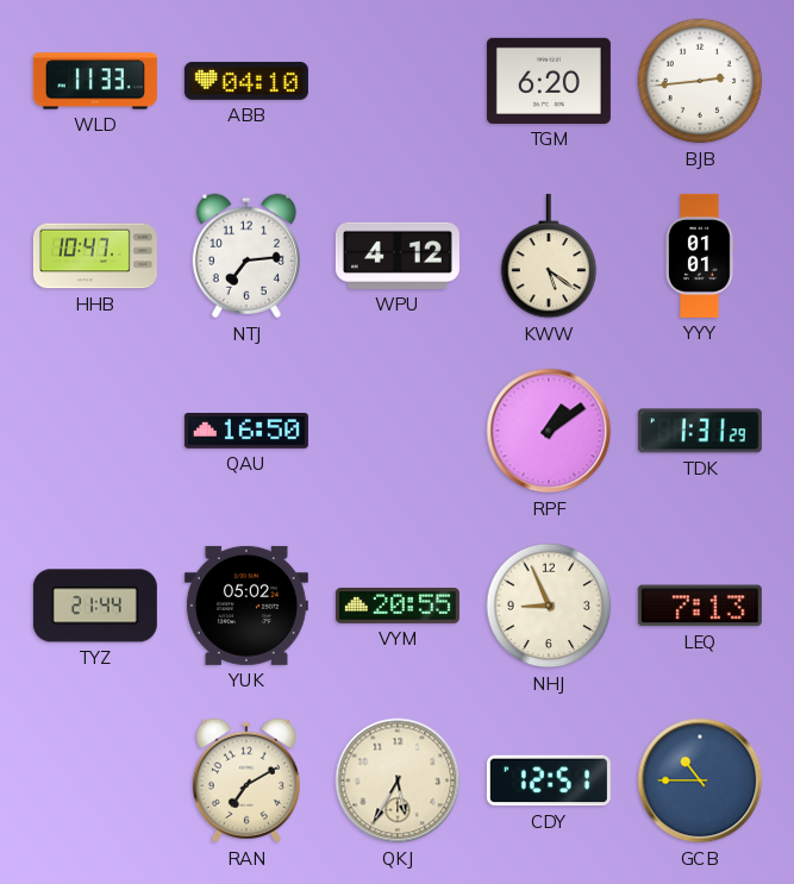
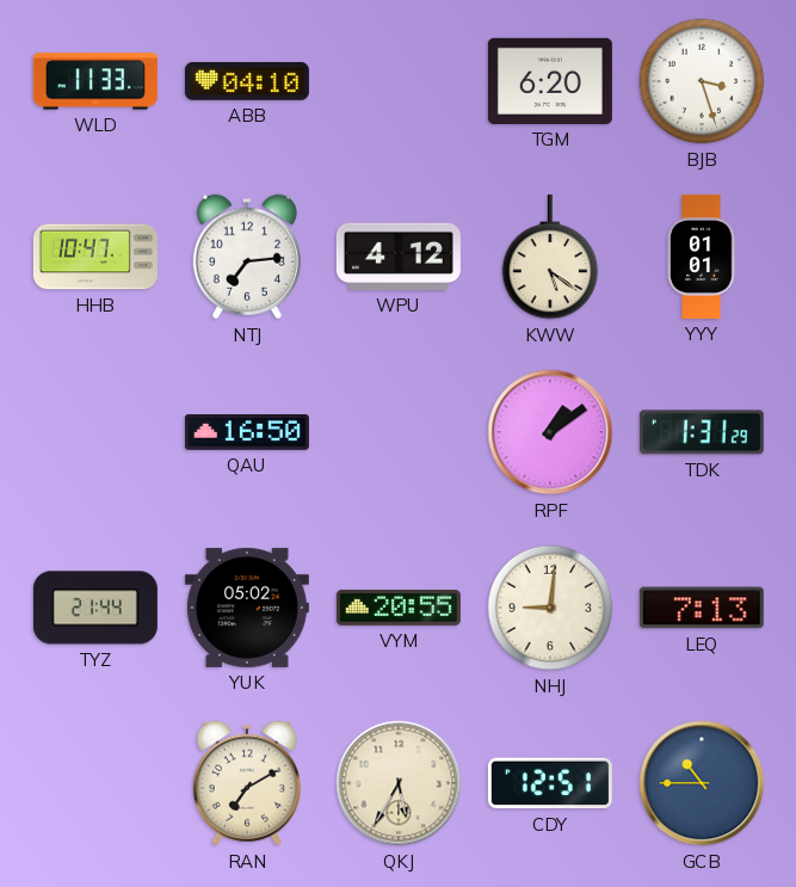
BJB: 2:44 -> 3:27
NHJ: 8:56 -> 9:01
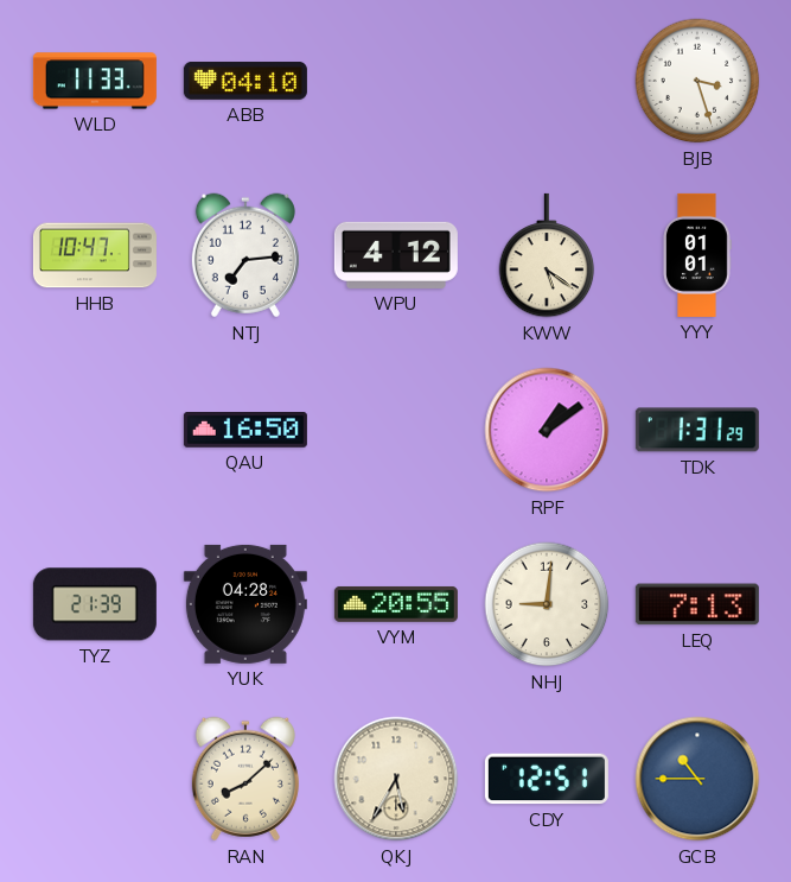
TGM: 6:20 -> none
TYZ: 21:44 -> 21:39
YUK: 05:02 -> 04:28
RAN: 7:10 -> 8:08
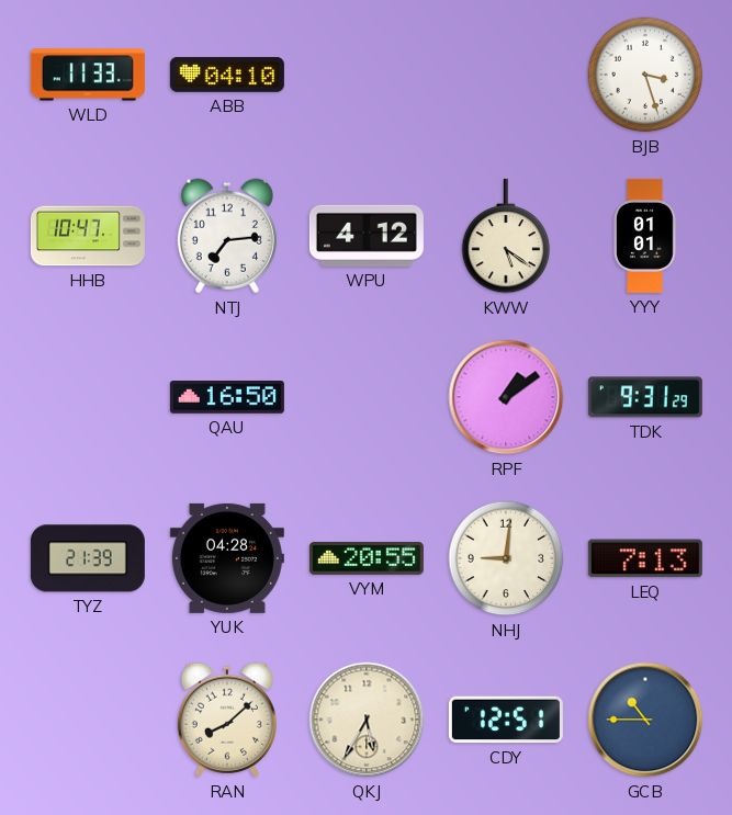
TDK: 1:31 -> 9:31
